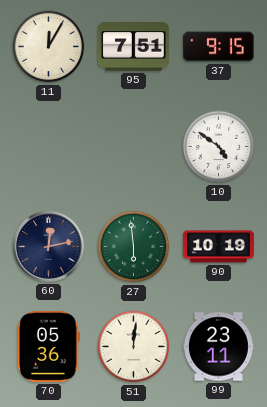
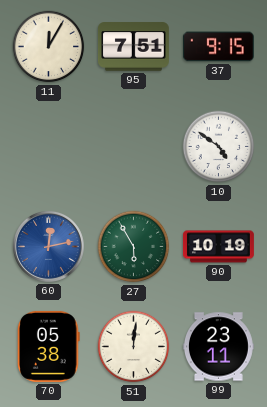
60 dial: navy -> blue
27: 5:59 -> 5:55
70: 05:36 -> 05:38
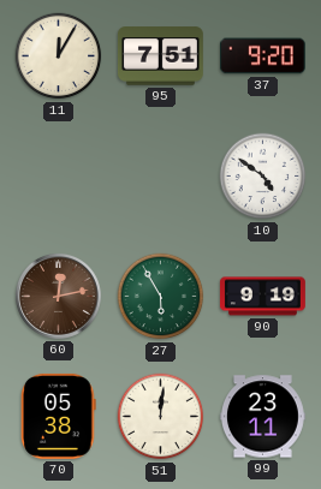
37: 9:15 -> 9:20
60 dial: blue -> brown
90: 10:19 -> 9:19
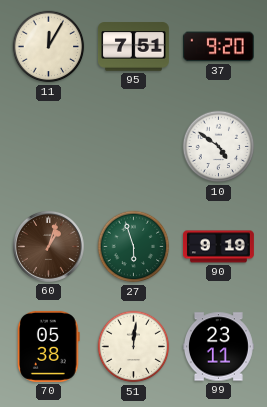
60: 12:13 -> 1:03
27: 5:55 -> 5:57
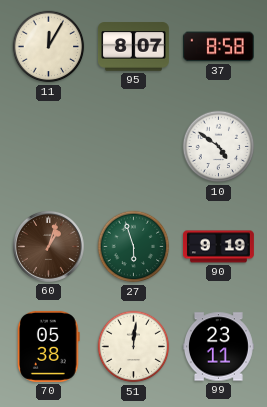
95: 7:51 -> 8:07
37: 9:20 -> 8:58
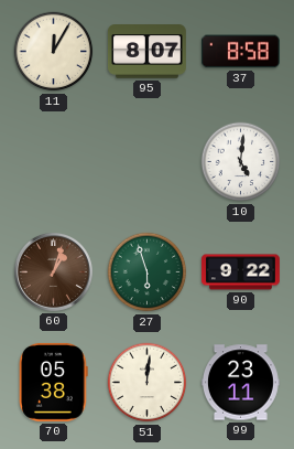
10: 4:51 -> 5:01
90: 9:19 -> 9:22
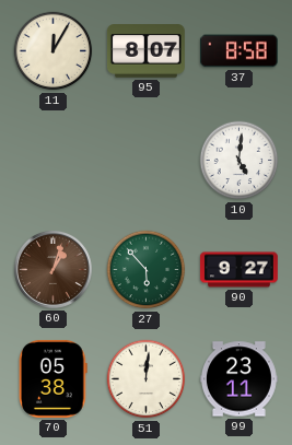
27: 5:57 -> 5:53
90: 9:22 -> 9:27
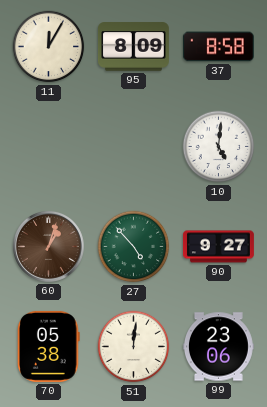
95: 8:07 -> 8:09
27: 5:53 -> 4:53
99: 23:11 -> 23:06
